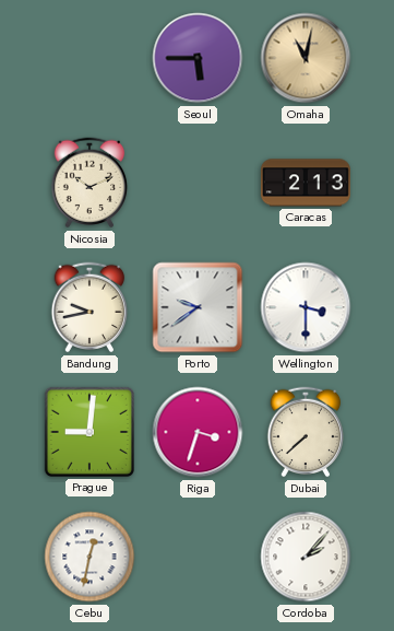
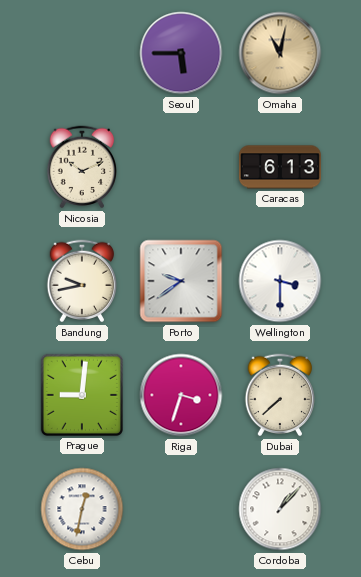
Caracas: 2:13 -> 6:13
Cordoba: 2:07 -> 1:07
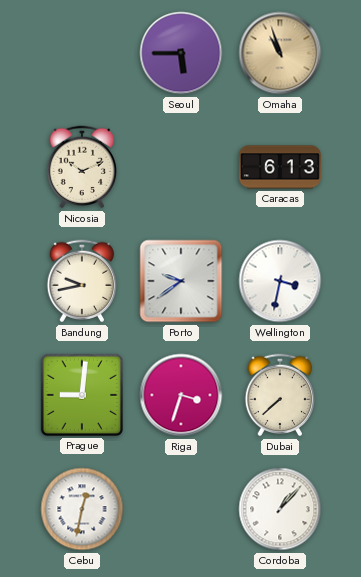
Omaha: 11:02 -> 10:57
Wellington: 3:30 -> 3:32
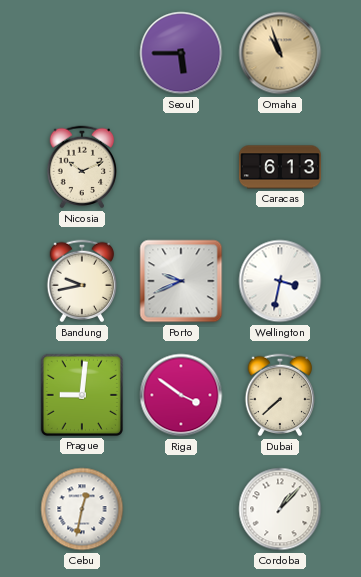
Porto: 9:39 -> 9:41
Riga: 3:33 -> 3:51
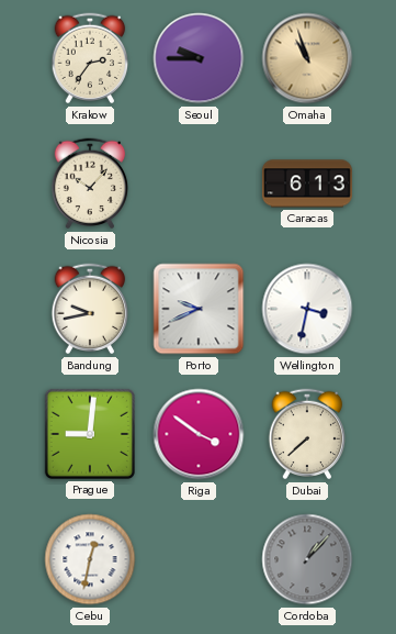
Krakow: none -> 2:36
Seoul: 5:45 -> 9:45
Nicosia: 10:11 -> 10:07
Cordoba dial: white -> grey
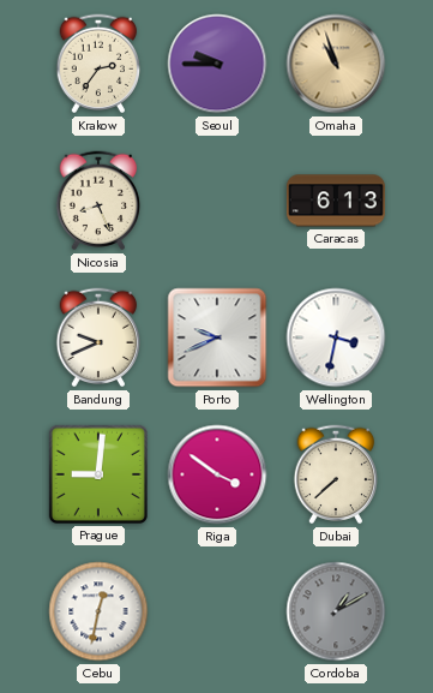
Nicosia: 10:07 -> 8:26
Bandung: 9:43 -> 9:41
Cordoba: 1:07 -> 1:10
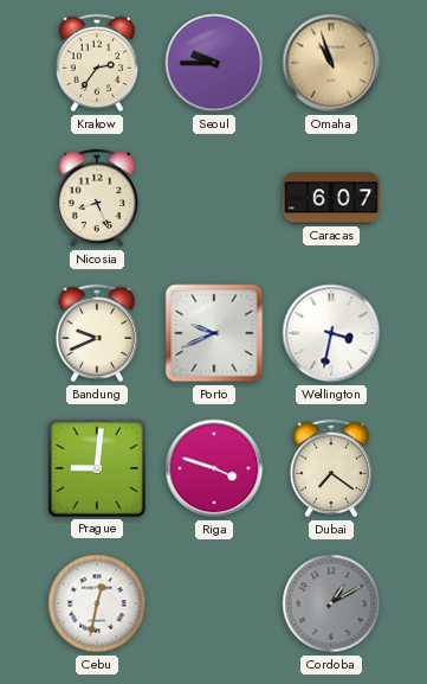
Caracas: 6:13 -> 6:07
Riga: 3:51 -> 3:48
Dubai: 7:38 -> 7:21
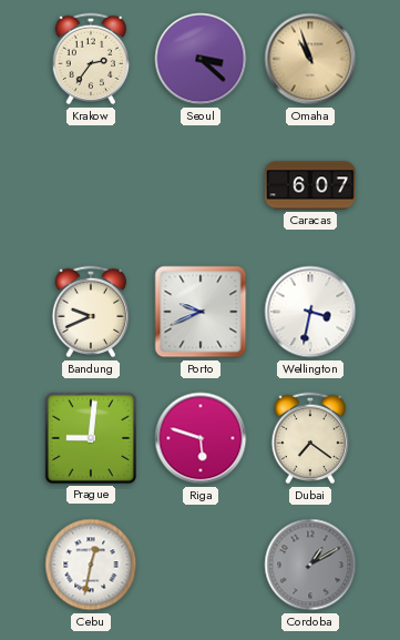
Seoul: 9:45 -> 3:22
Nicosia: 8:26 -> none
Riga: 3:48 -> 5:48
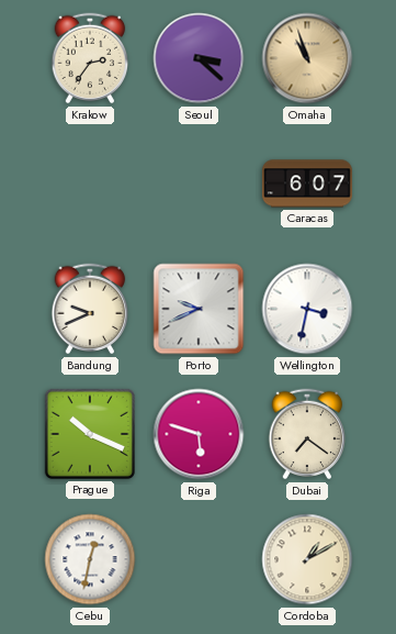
Prague: 9:01 -> 10:19
Cordoba dial: grey -> cream
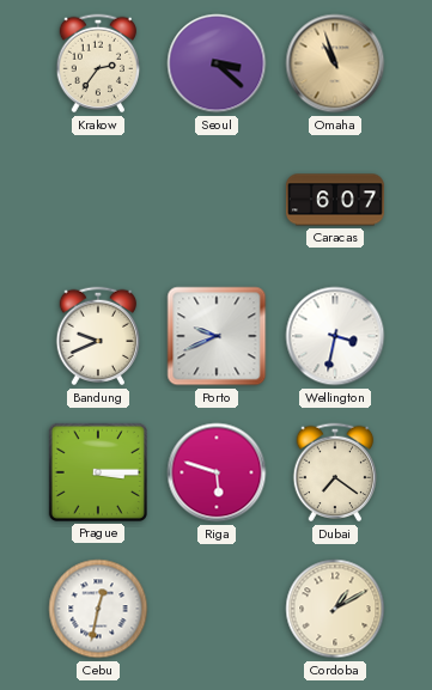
Prague: 10:19 -> 3:15
